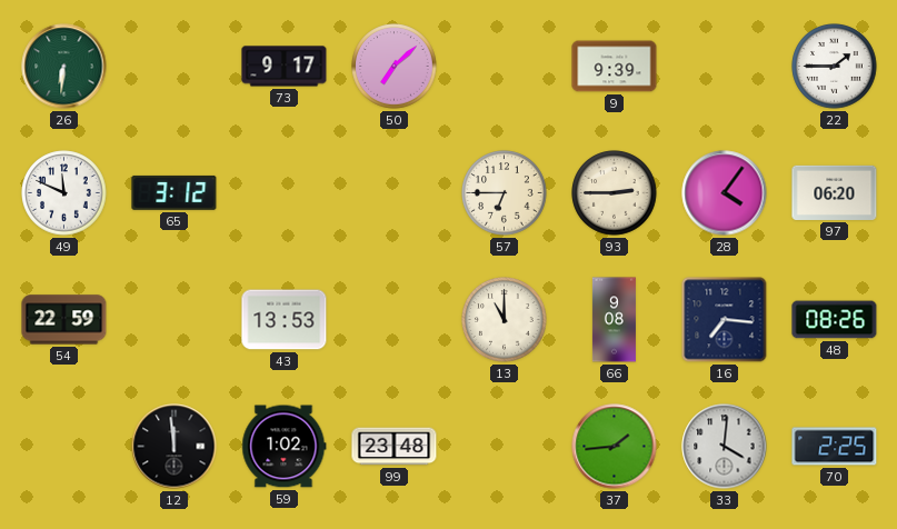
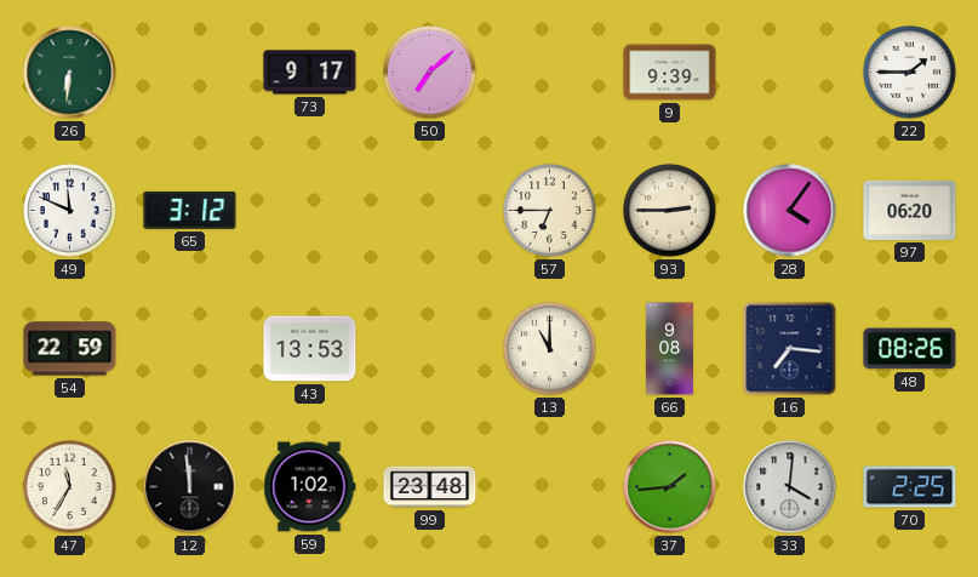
47: none -> 11:35
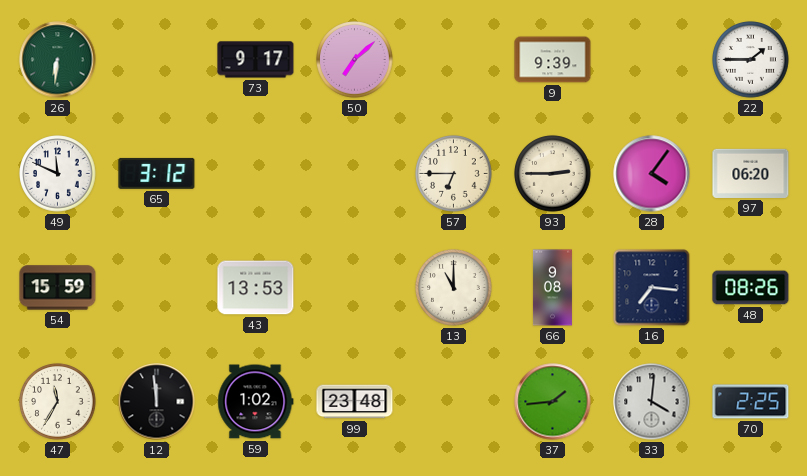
54: 22:59 -> 15:59
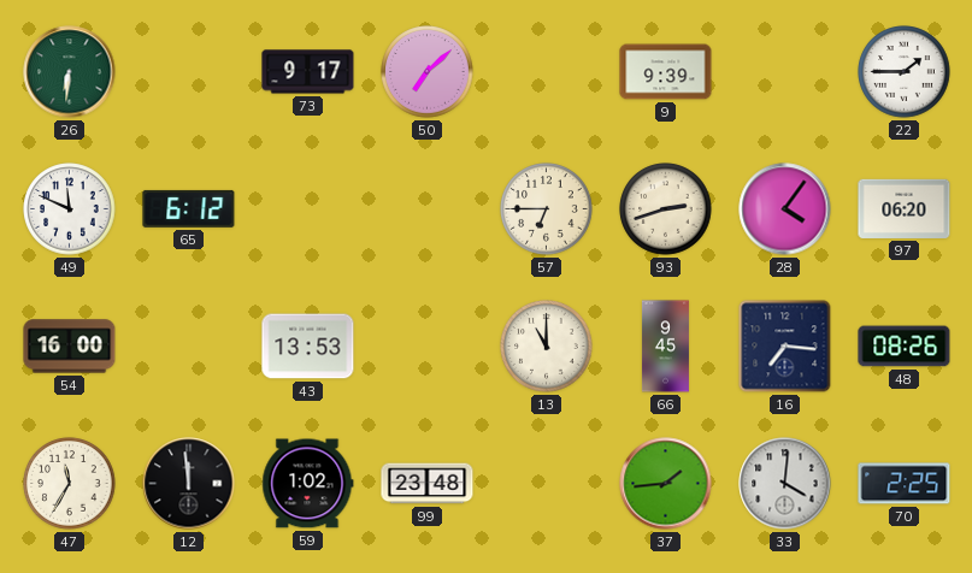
65: 3:12 -> 6:12
93: 2:45 -> 2:42
54: 15:59 -> 16:00
66: 9:08 -> 9:45
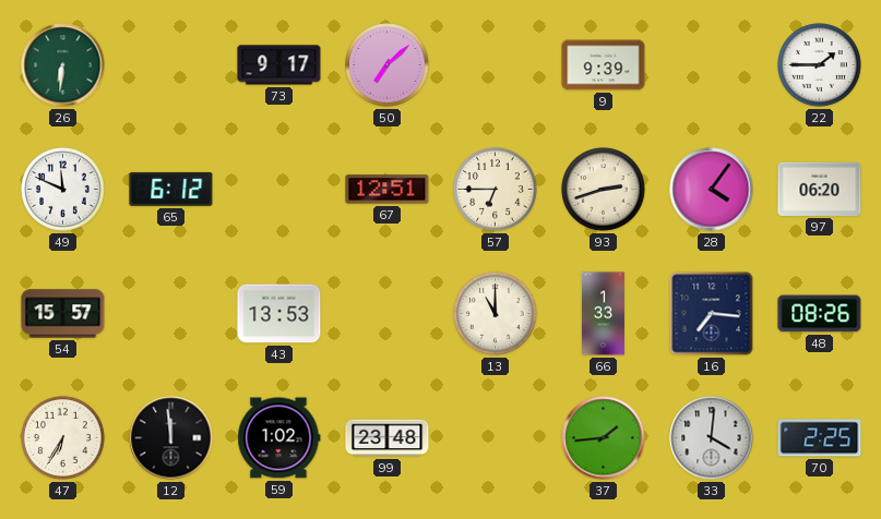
67: none -> 12:51
54: 16:00 -> 15:57
66: 9:45 -> 1:33
47: 11:35 -> 6:35
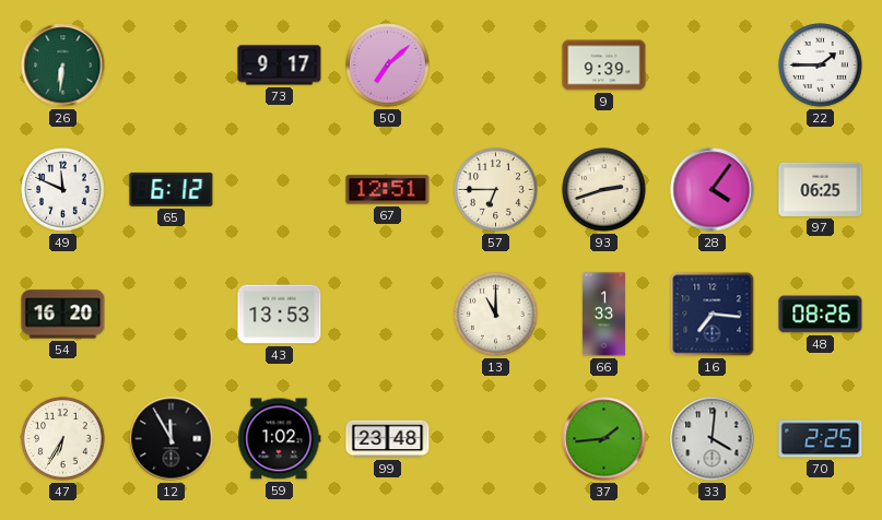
97: 06:20 -> 06:25
54: 15:57 -> 16:20
12: 11:59 -> 11:55
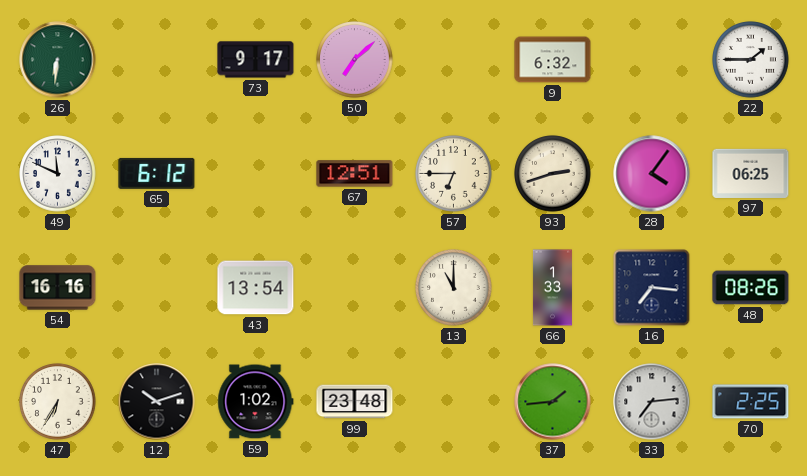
9: 9:39 -> 6:32
54: 16:20 -> 16:16
43: 13:53 -> 13:54
12: 11:55 -> 10:12
33: 4:01 -> 7:14
